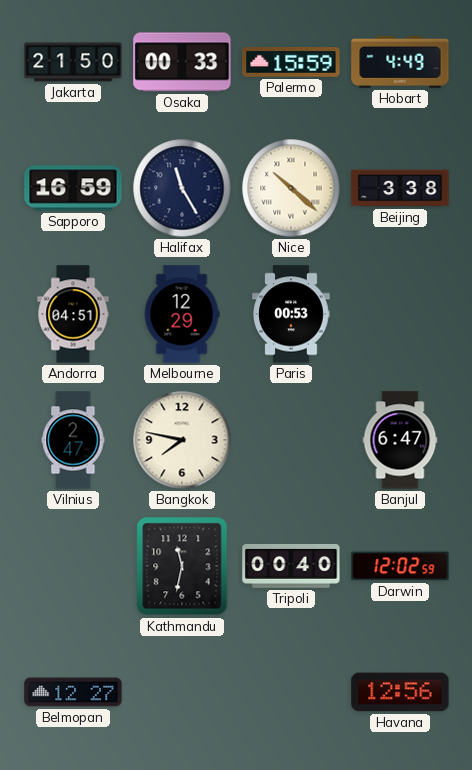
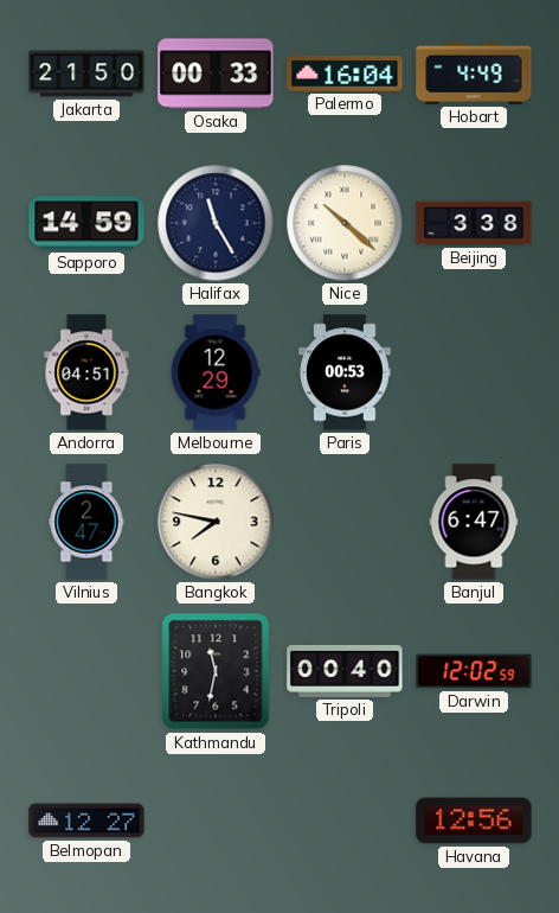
Palermo: 15:59 -> 16:04
Sapporo: 16:59 -> 14:59
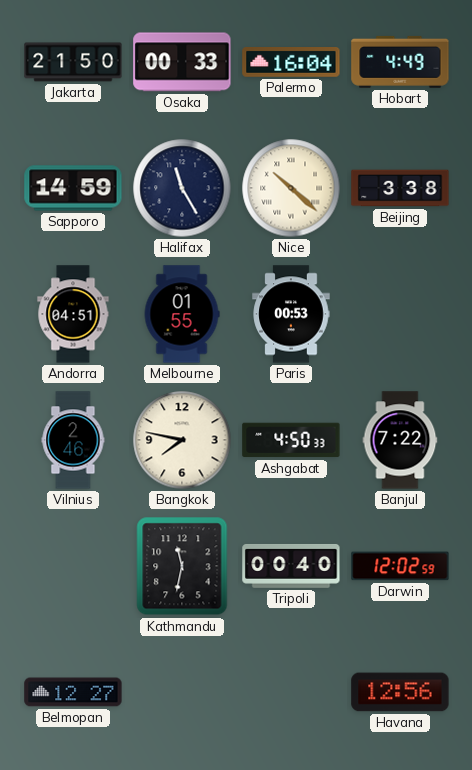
Melbourne: 12:29 -> 01:55
Vilnius: 2:47 -> 2:46
Ashgabat: none -> 4:50
Banjul: 6:47 -> 7:22
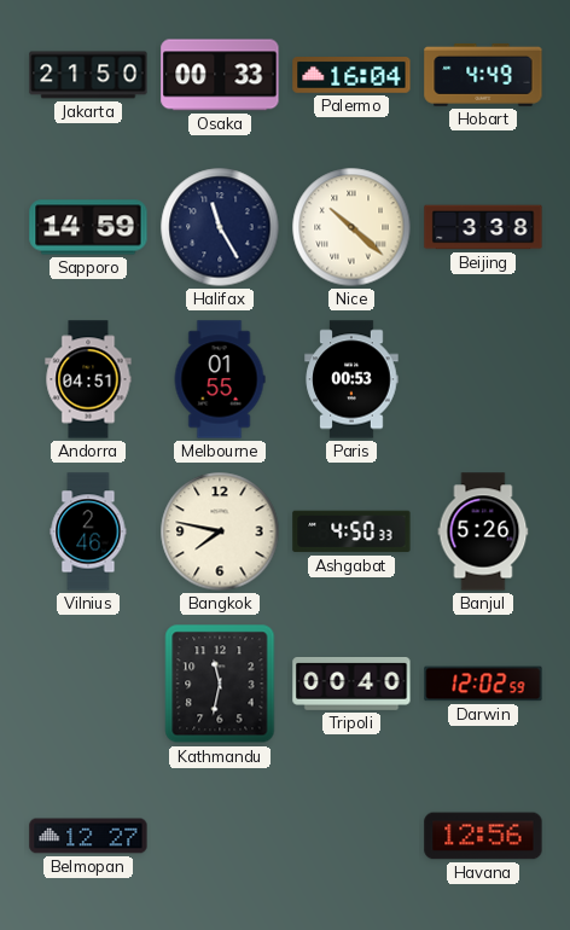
Banjul: 7:22 -> 5:26
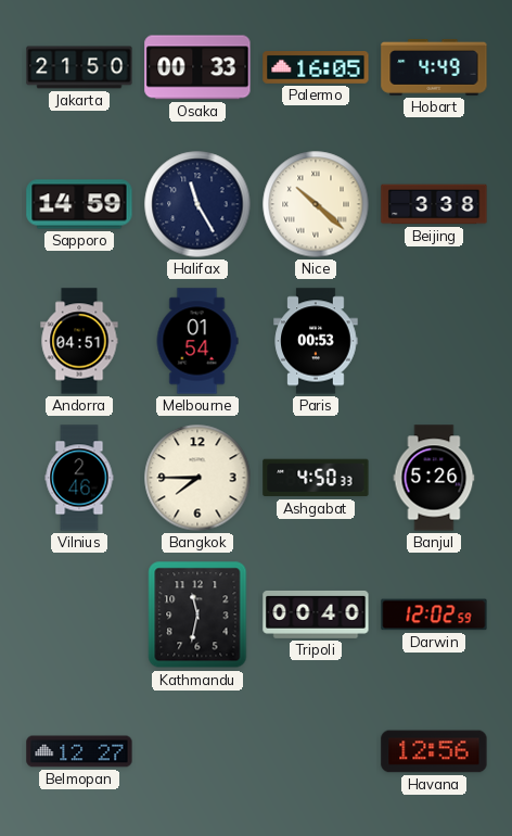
Palermo: 16:04 -> 16:05
Melbourne: 01:55 -> 01:54
Bangkok: 7:47 -> 7:45
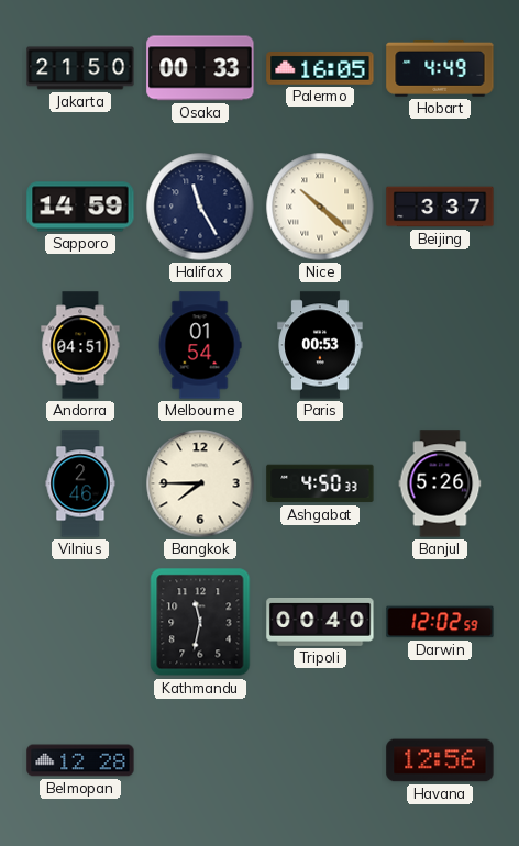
Beijing: 3:38 -> 3:37
Belmopan: 12:27 -> 12:28
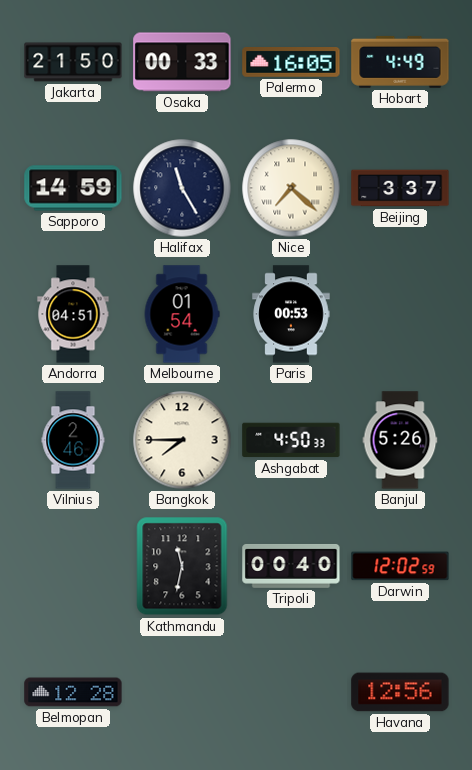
Nice: 10:22 -> 7:22
